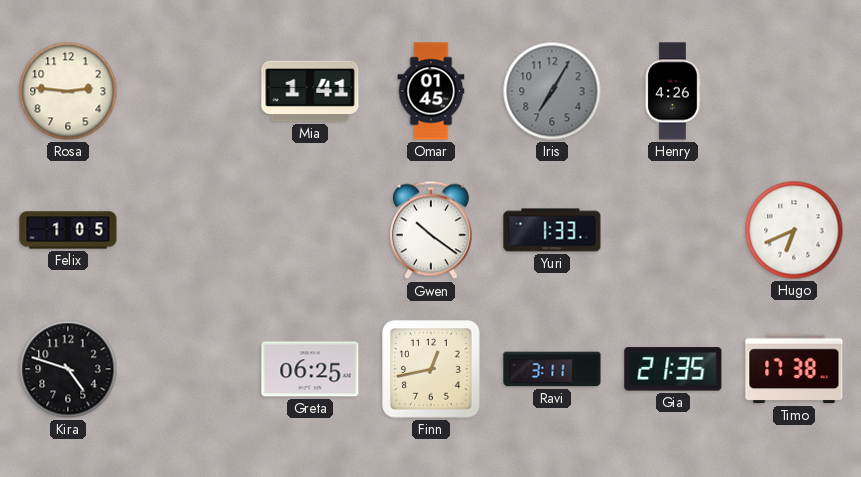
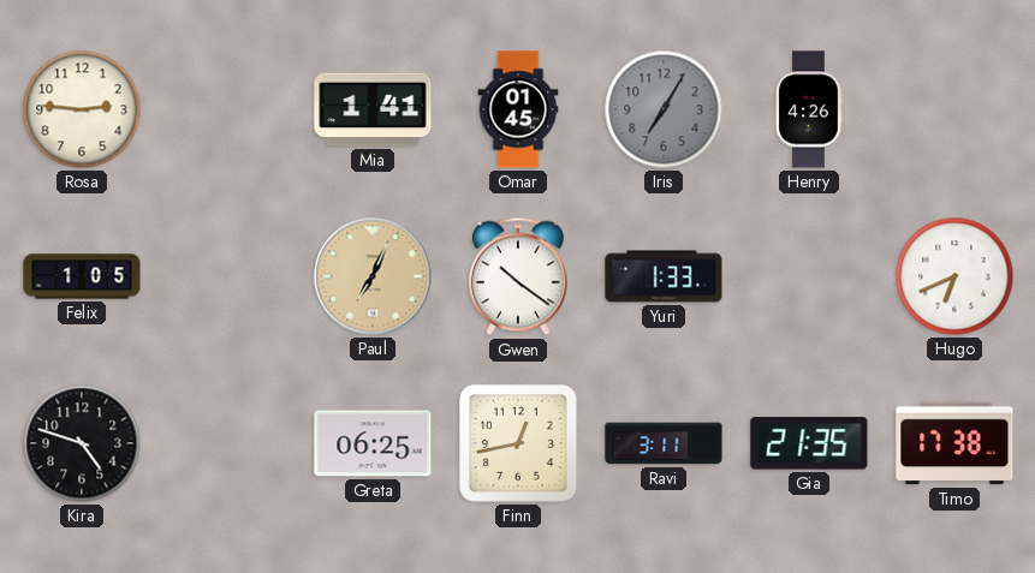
Paul: none -> 7:04
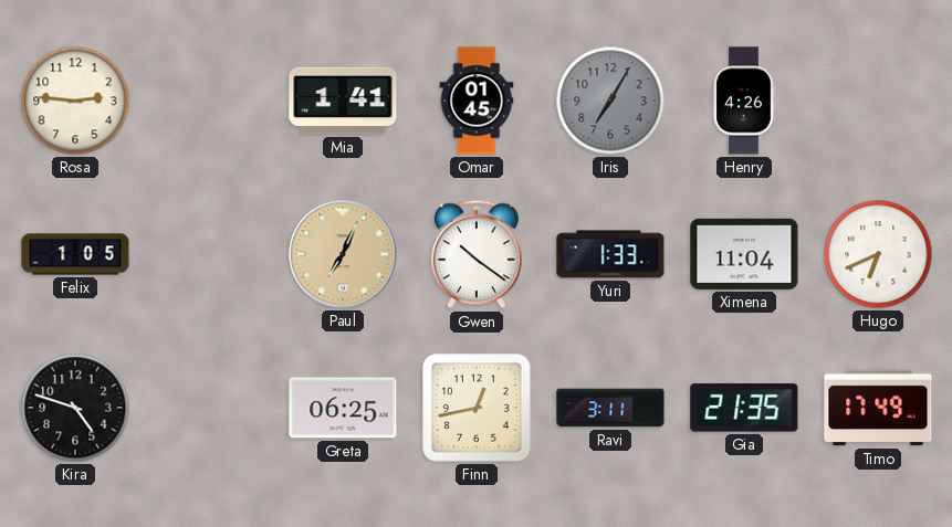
Ximena: none -> 11:04
Timo: 17:38 -> 17:49
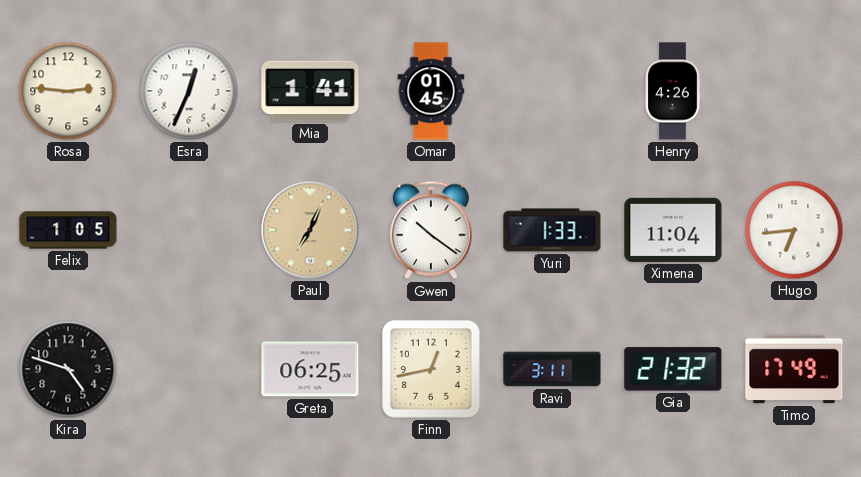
Esra: none -> 12:34
Iris: 7:05 -> none
Hugo: 6:41 -> 6:44
Gia: 21:35 -> 21:32
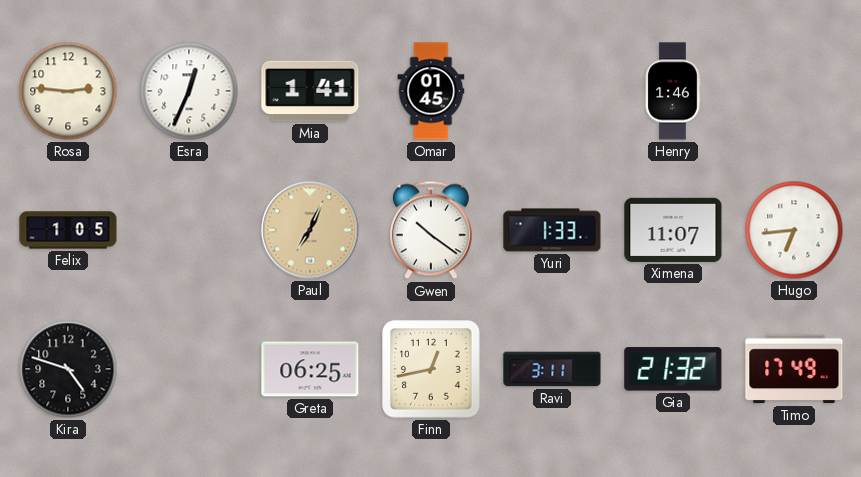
Henry: 4:26 -> 1:46
Ximena: 11:04 -> 11:07
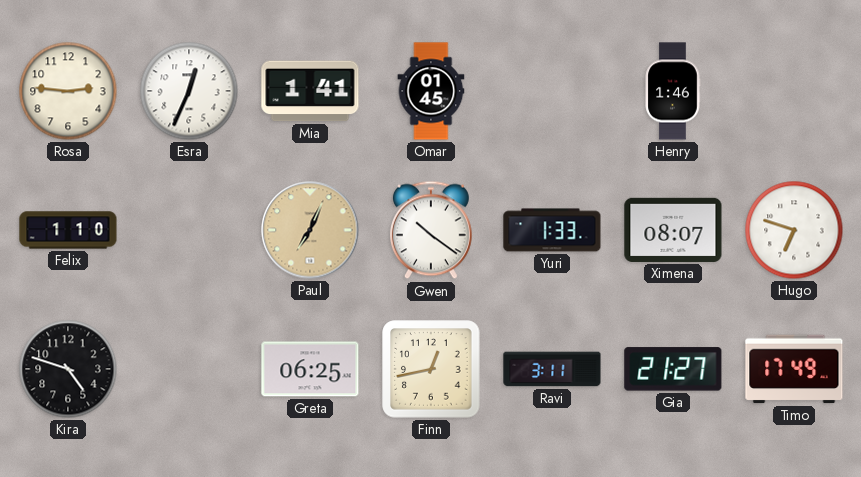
Felix: 1:05 -> 1:10
Ximena: 11:07 -> 08:07
Hugo: 6:44 -> 6:48
Gia: 21:32 -> 21:27
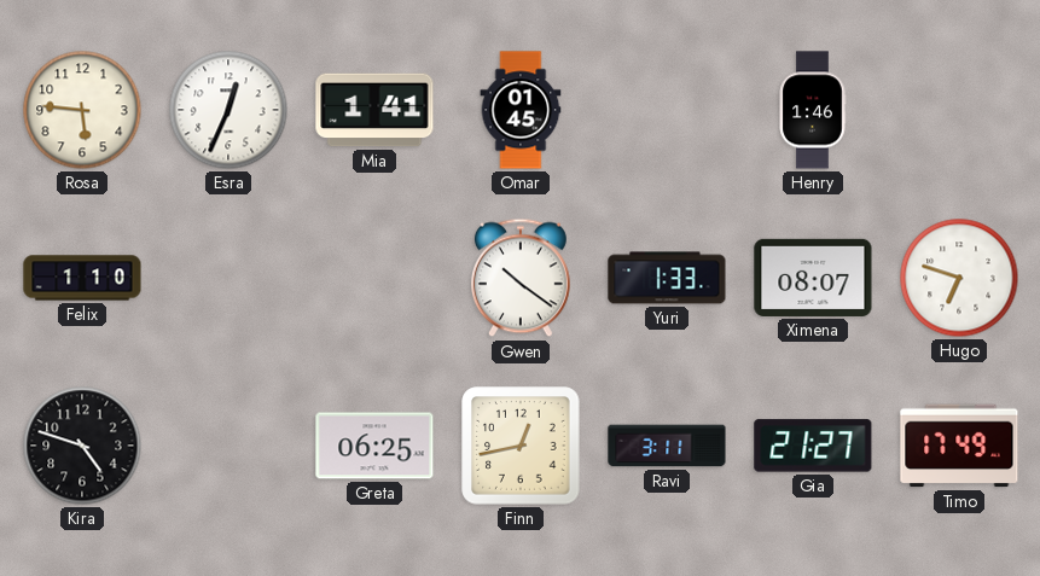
Rosa: 2:46 -> 5:46
Paul: 7:04 -> none
